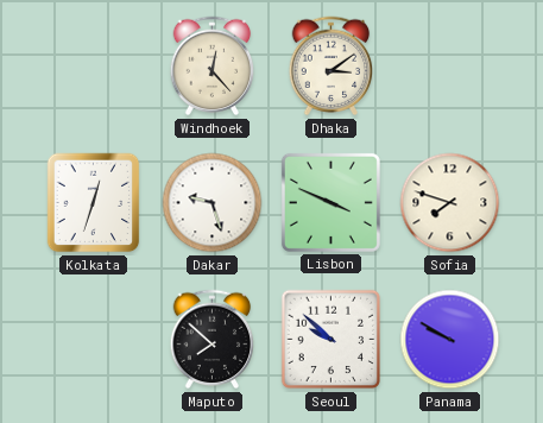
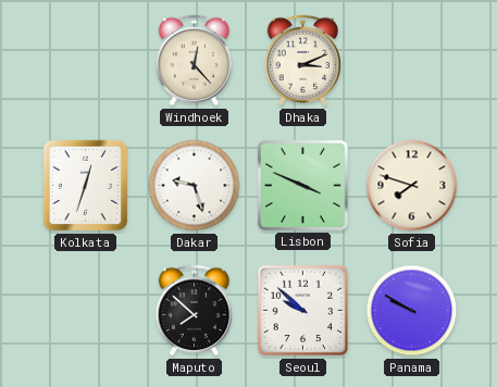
Dhaka: 3:09 -> 3:11
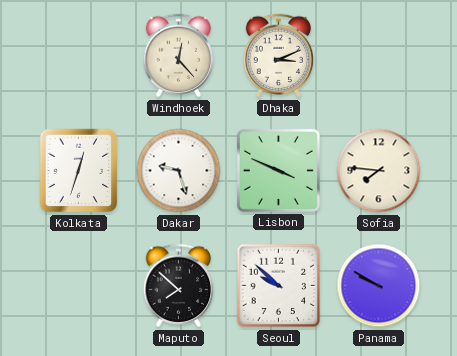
Sofia: 7:48 -> 7:46
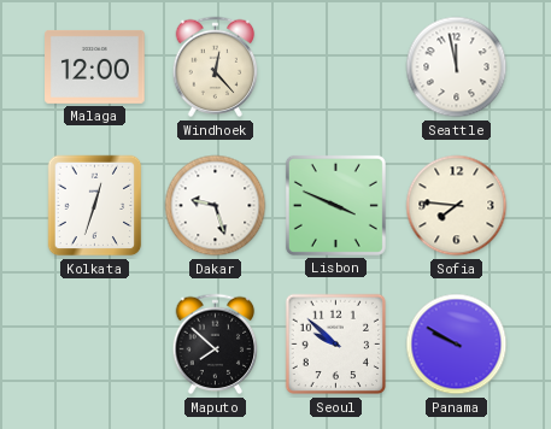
Malaga: none -> 12:00
Dhaka: 3:11 -> none
Seattle: none -> 11:58
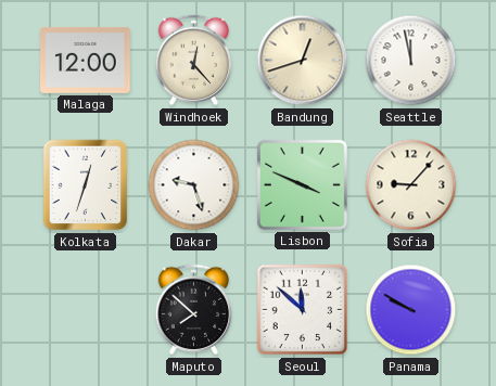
Bandung: none -> 12:42
Sofia: 7:46 -> 9:07
Seoul: 9:52 -> 11:52
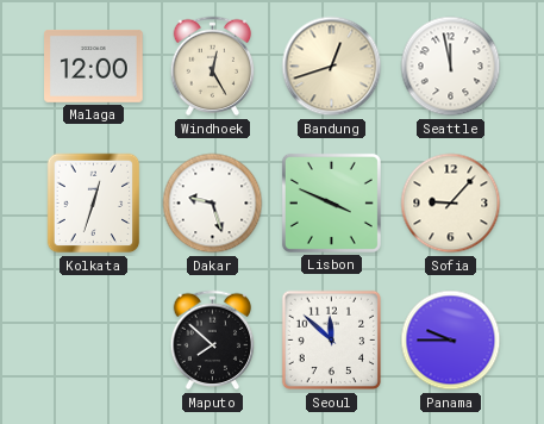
Windhoek: 12:23 -> 12:25
Panama: 9:50 -> 9:45
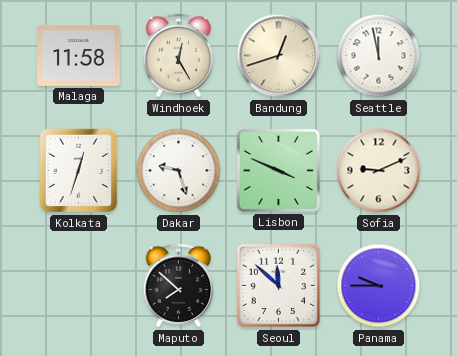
Malaga: 12:00 -> 11:58
Sofia: 9:07 -> 9:11
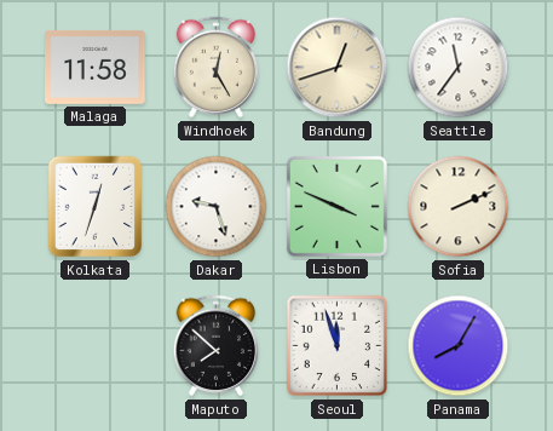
Seattle: 11:58 -> 11:36
Sofia: 9:11 -> 2:11
Seoul: 11:52 -> 11:57
Panama: 9:45 -> 8:05
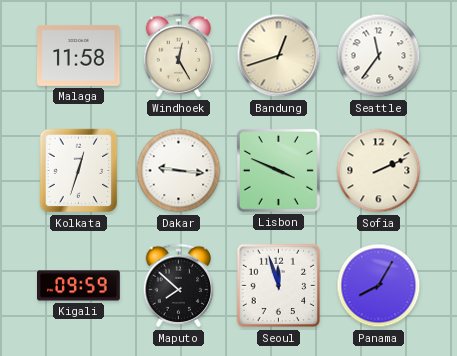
Dakar: 9:27 -> 9:16
Kigali: none -> 09:59
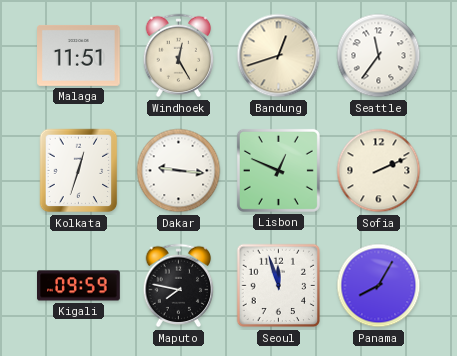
Malaga: 11:58 -> 11:51
Lisbon: 3:49 -> 12:49
Maputo: 7:52 -> 7:47
